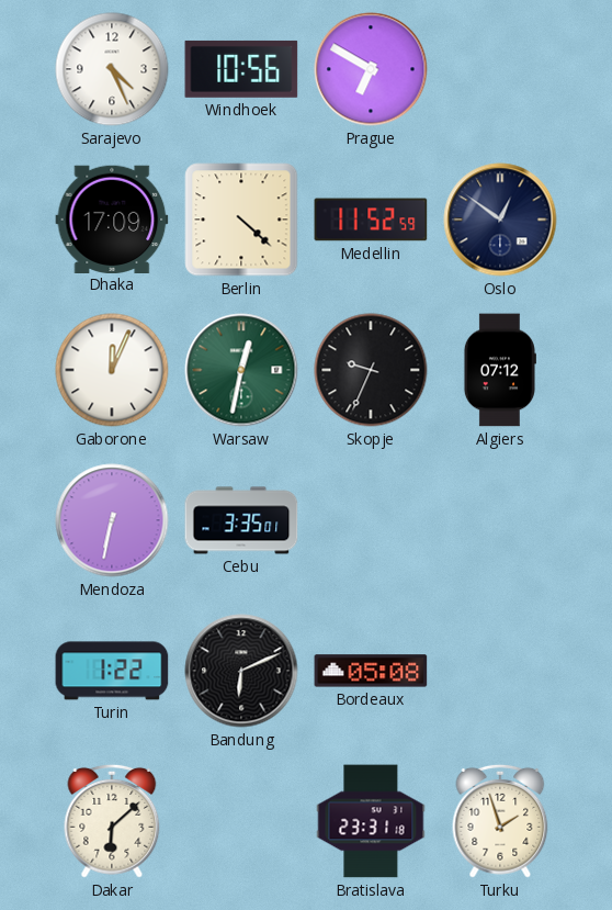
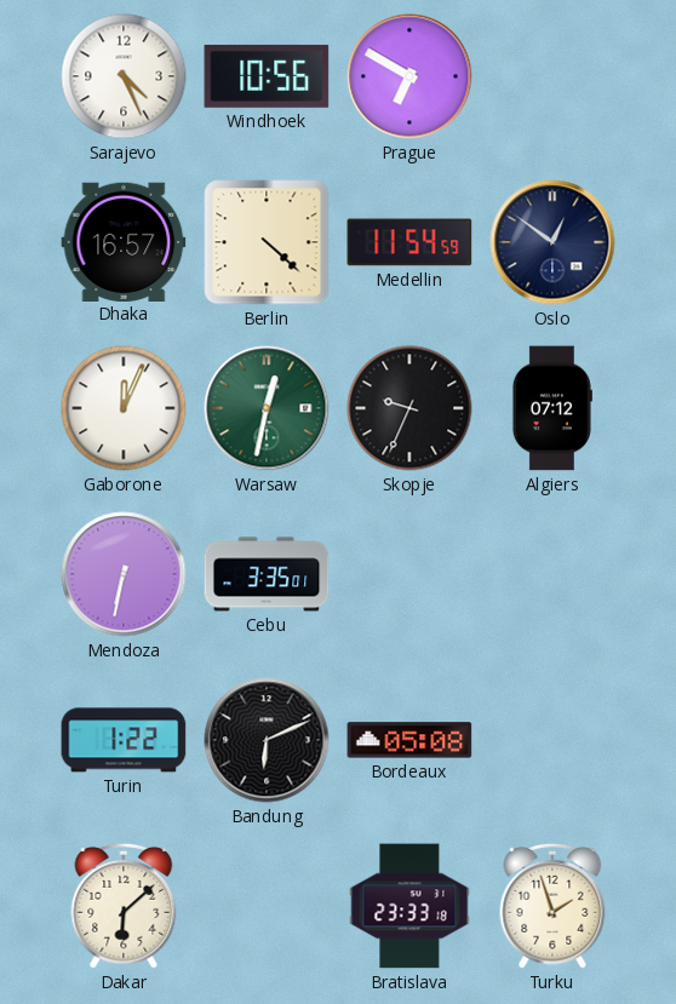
Dhaka: 17:09 -> 16:57
Medellin: 11:52 -> 11:54
Bratislava: 23:31 -> 23:33
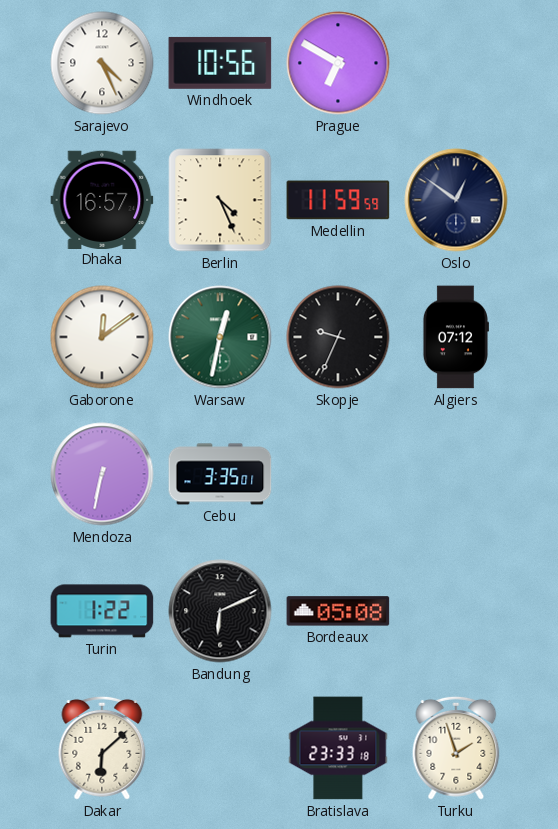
Berlin: 4:22 -> 4:26
Medellin: 11:54 -> 11:59
Gaborone: 12:04 -> 12:09
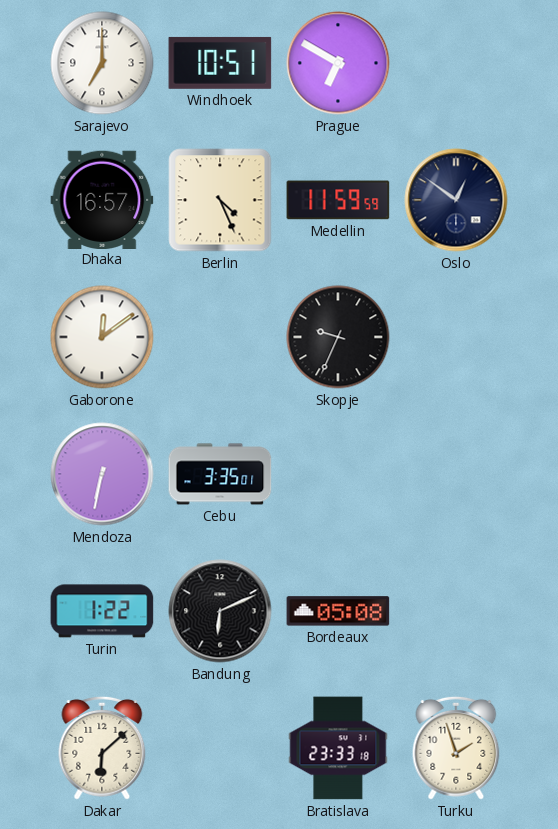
Sarajevo: 4:26 -> 7:00
Windhoek: 10:56 -> 10:51
Warsaw: 12:32 -> none
Algiers: 07:12 -> none
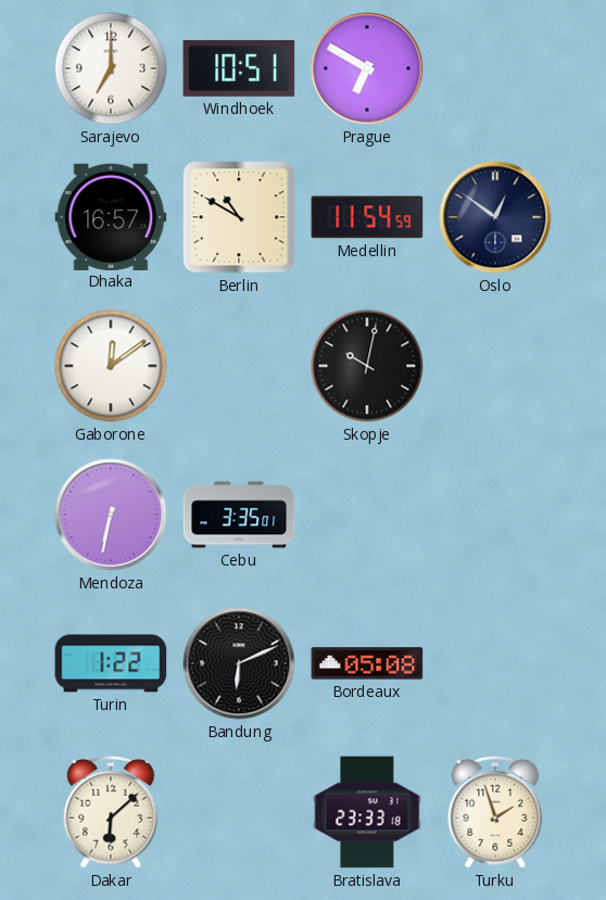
Berlin: 4:26 -> 10:50
Medellin: 11:59 -> 11:54
Skopje: 9:34 -> 10:02
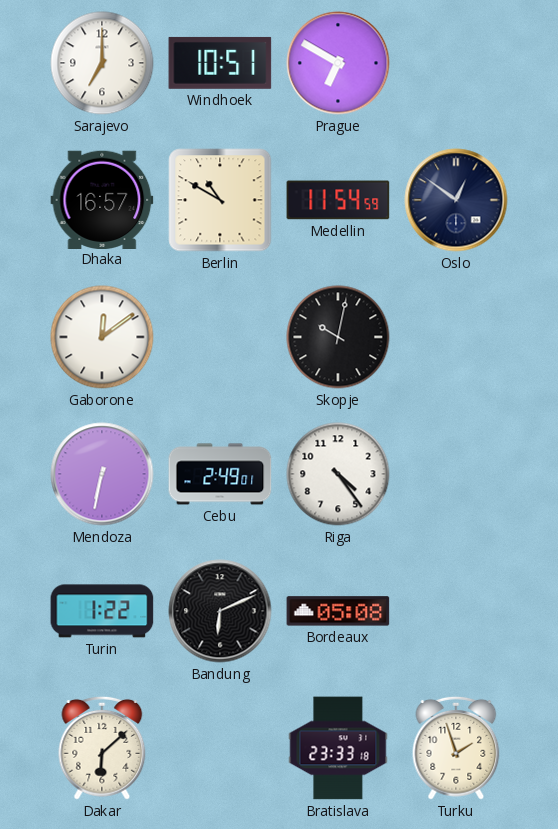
Cebu: 3:35 -> 2:49
Riga: none -> 4:24
